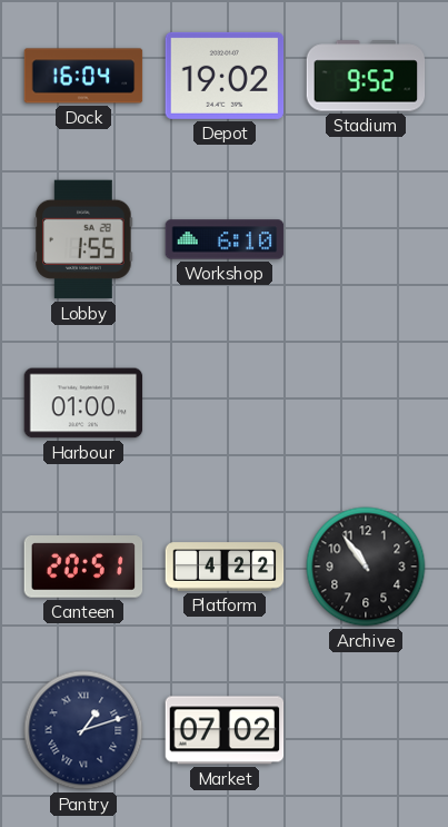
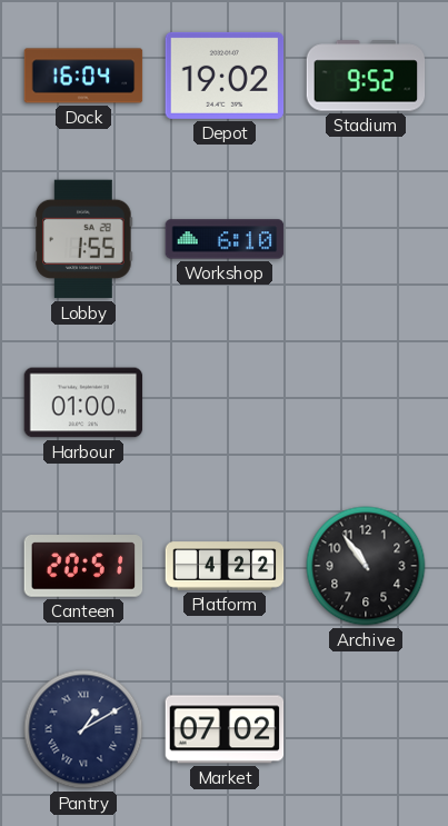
Pantry: 1:12 -> 1:10
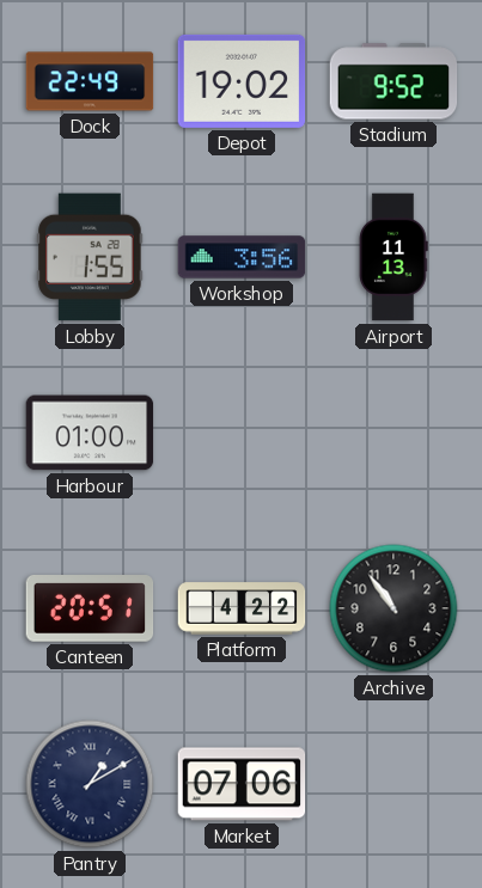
Dock: 16:04 -> 22:49
Workshop: 6:10 -> 3:56
Airport: none -> 11:13
Market: 07:02 -> 07:06
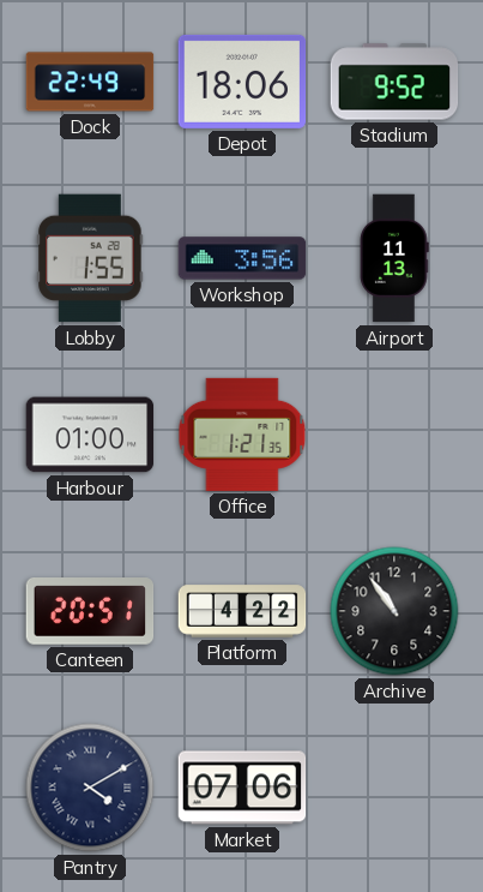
Depot: 19:02 -> 18:06
Office: none -> 1:21
Pantry: 1:10 -> 4:10
